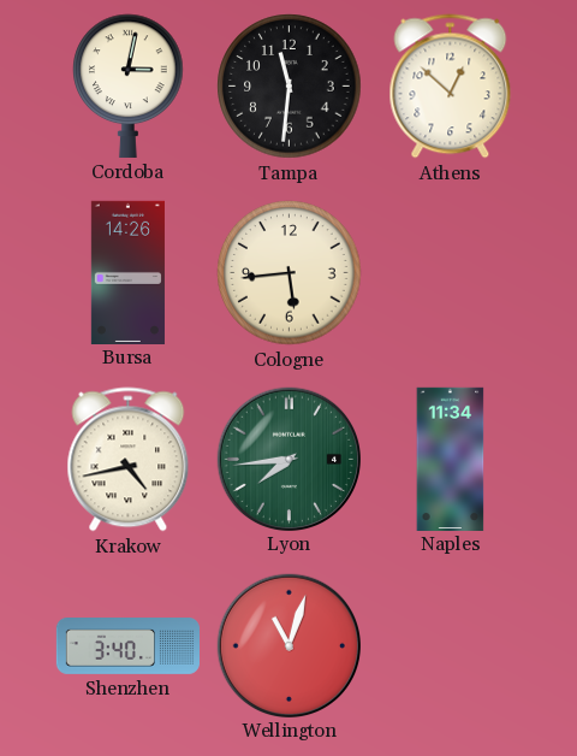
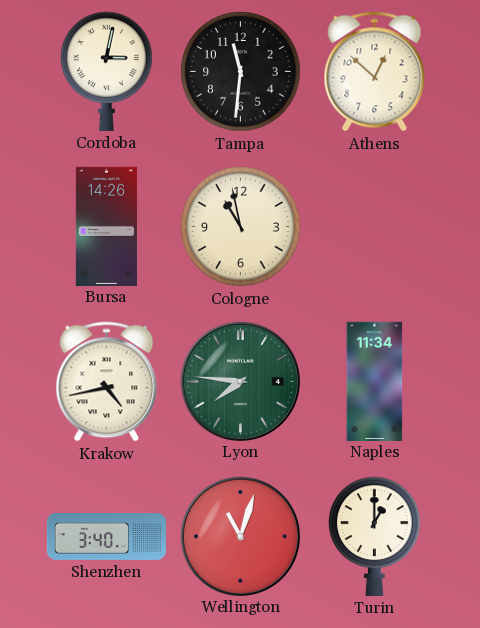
Cologne: 5:44 -> 10:58
Lyon: 7:44 -> 7:46
Turin: none -> 1:00
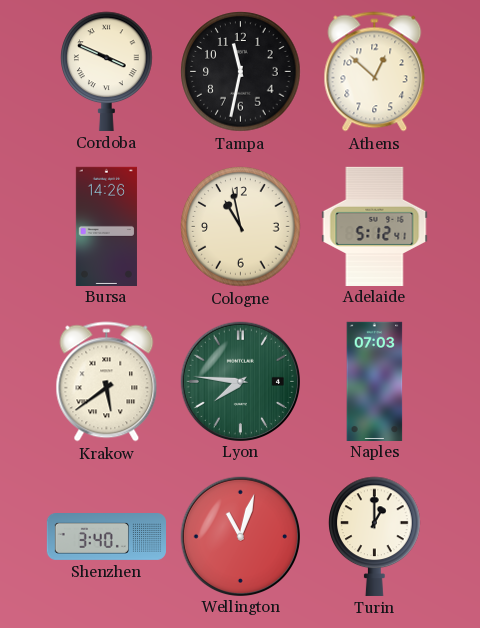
Cordoba: 3:02 -> 3:49
Tampa: 11:31 -> 11:32
Adelaide: none -> 5:12
Krakow: 4:43 -> 5:39
Naples: 11:34 -> 07:03
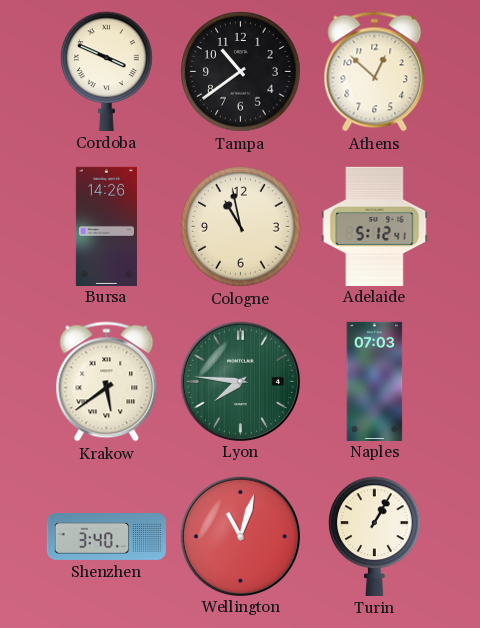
Tampa: 11:32 -> 10:39
Turin: 1:00 -> 1:05
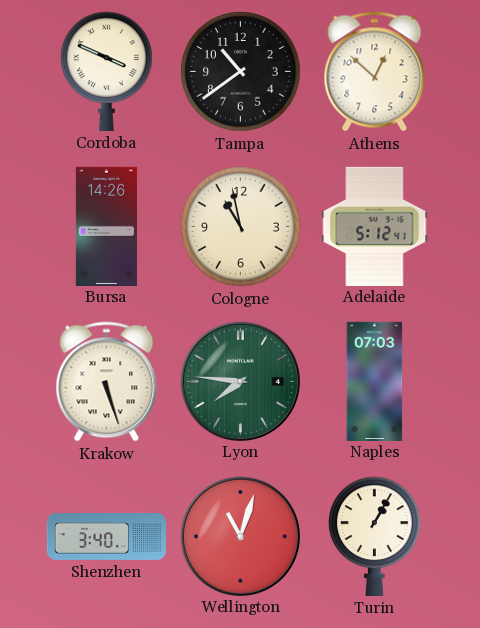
Krakow: 5:39 -> 5:27
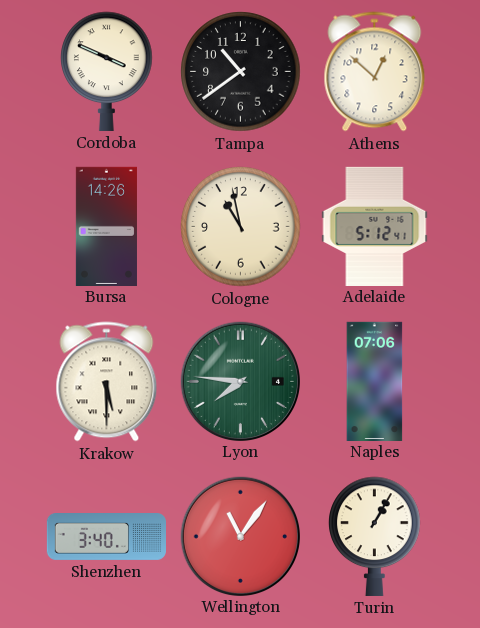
Krakow: 5:27 -> 5:30
Naples: 07:03 -> 07:06
Wellington: 11:03 -> 11:06
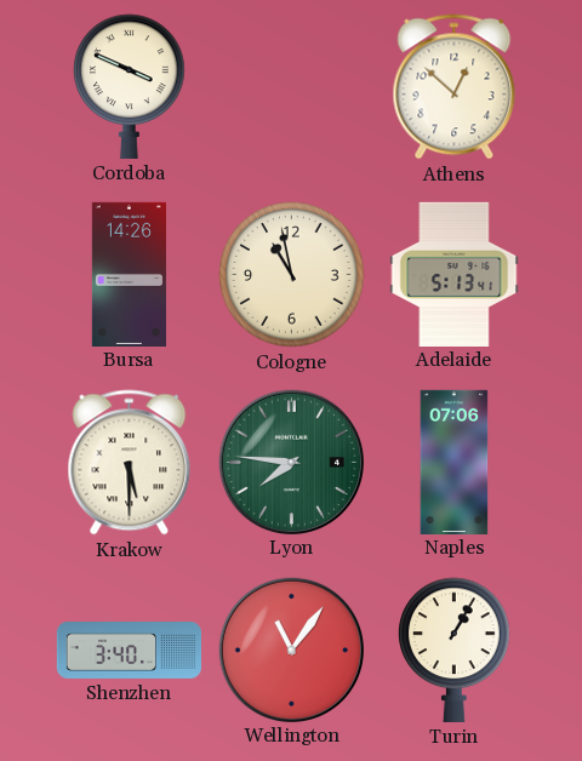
Tampa: 10:39 -> none
Adelaide: 5:12 -> 5:13
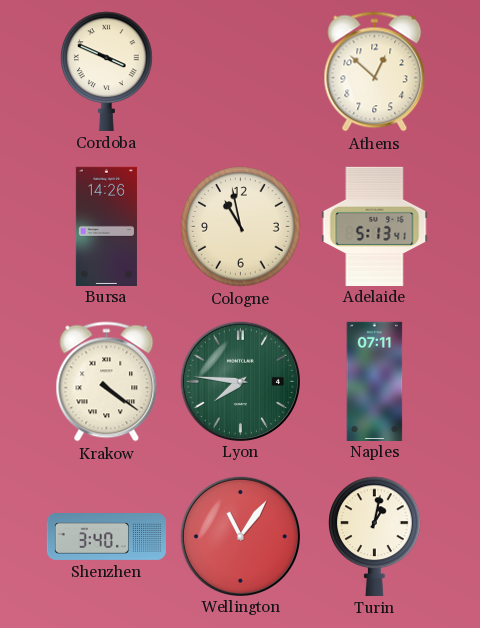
Krakow: 5:30 -> 4:21
Naples: 07:06 -> 07:11
Turin: 1:05 -> 1:02
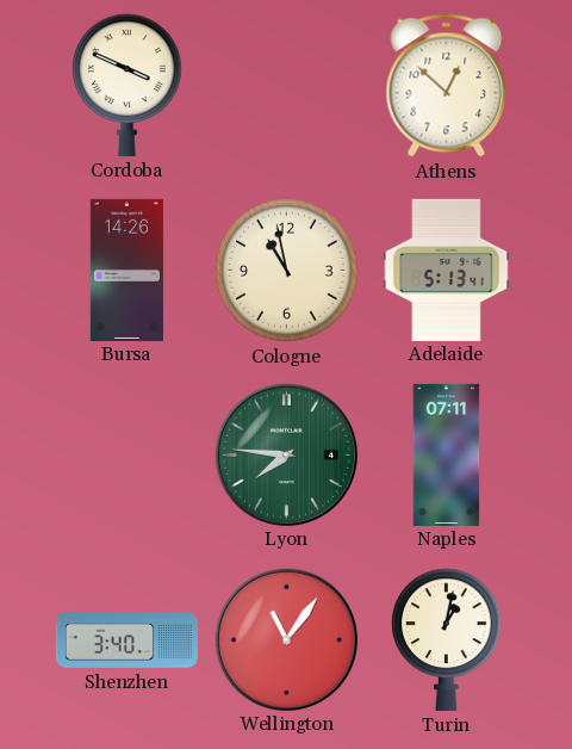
Krakow: 4:21 -> none
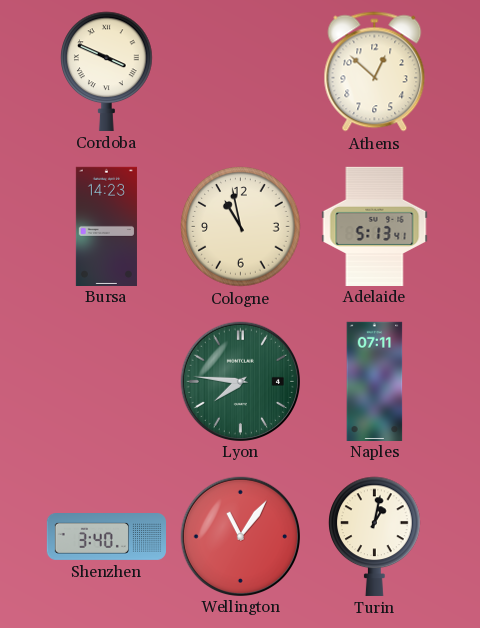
Bursa: 14:26 -> 14:23
